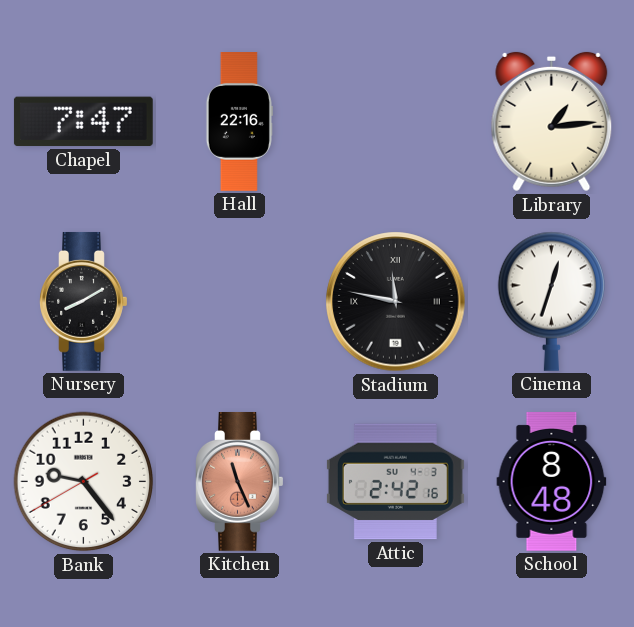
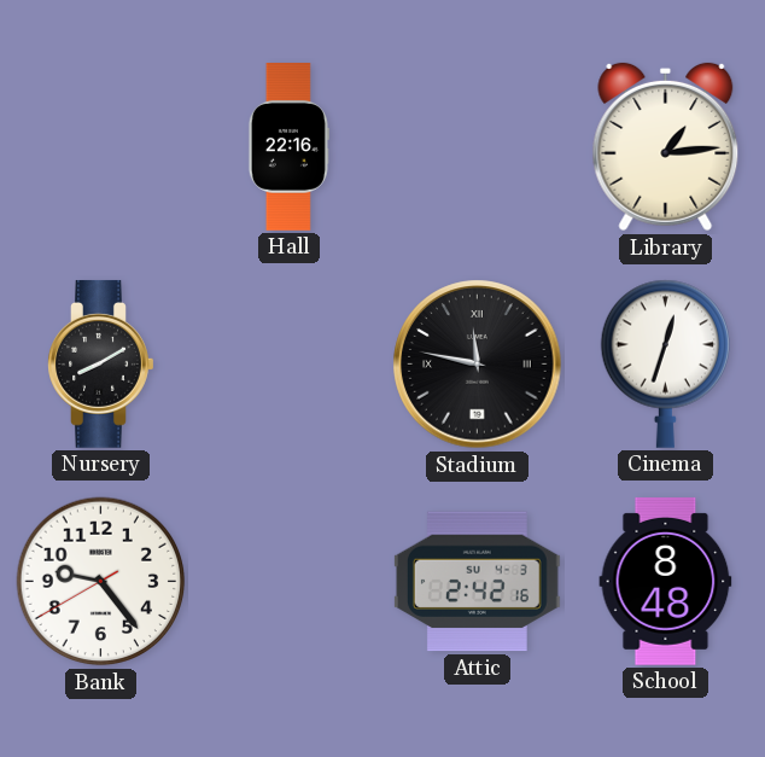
Chapel: 7:47 -> none
Kitchen: 11:26 -> none
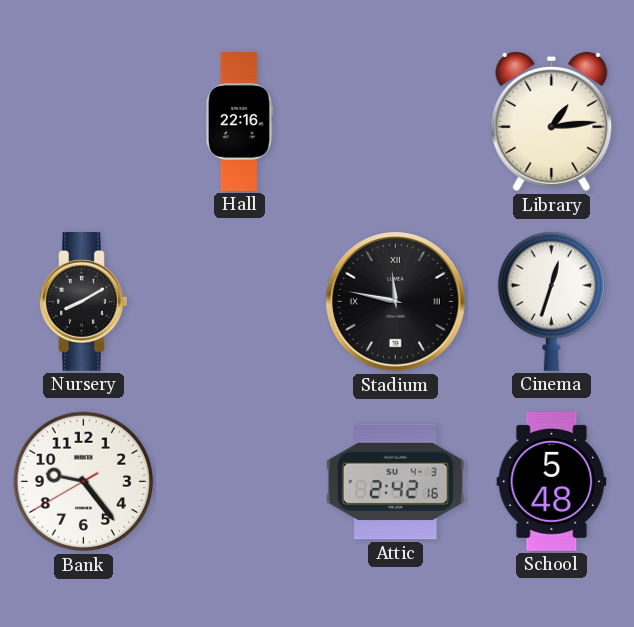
School: 8:48 -> 5:48
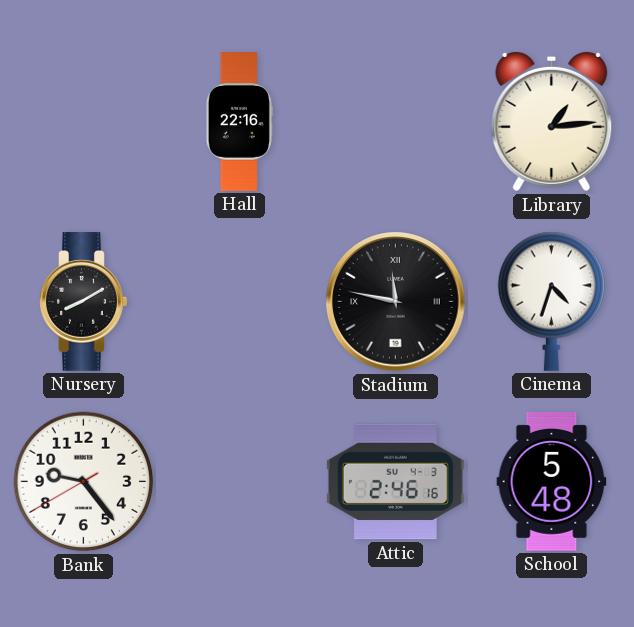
Cinema: 12:33 -> 4:33
Attic: 2:42 -> 2:46
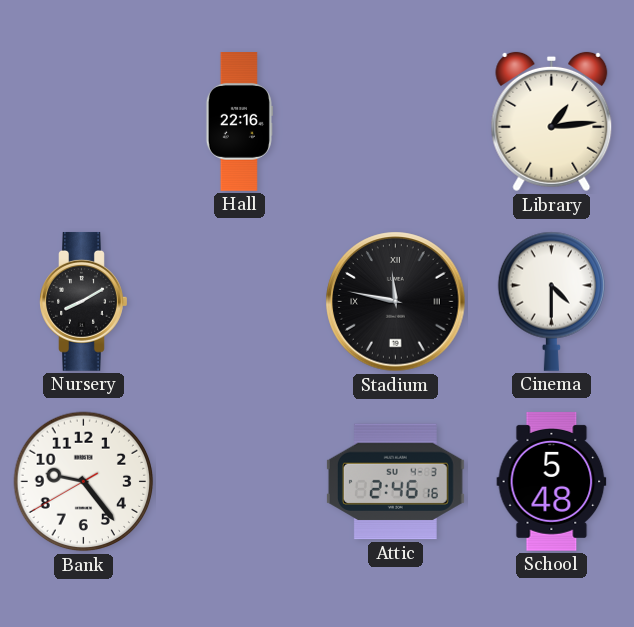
Cinema: 4:33 -> 4:30
